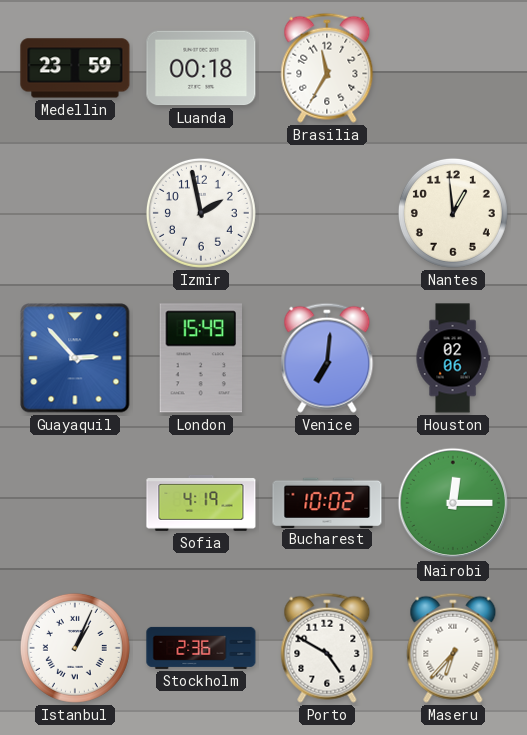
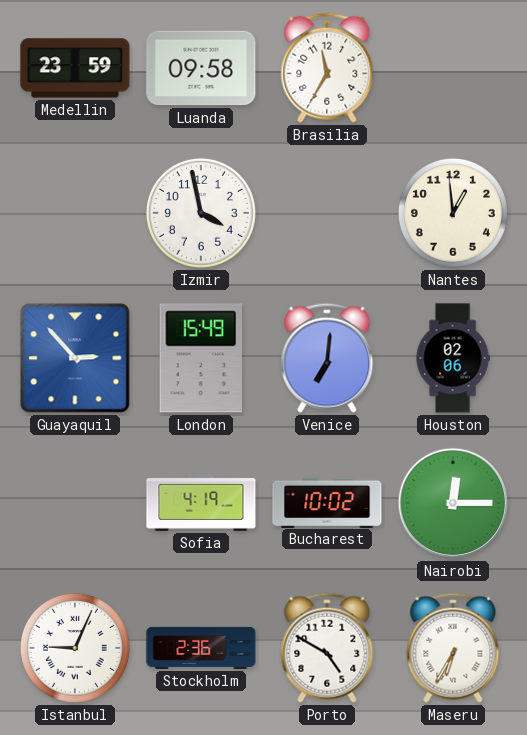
Luanda: 00:18 -> 09:58
Izmir: 1:58 -> 3:58
Istanbul: 1:04 -> 9:04
Maseru: 6:37 -> 6:35
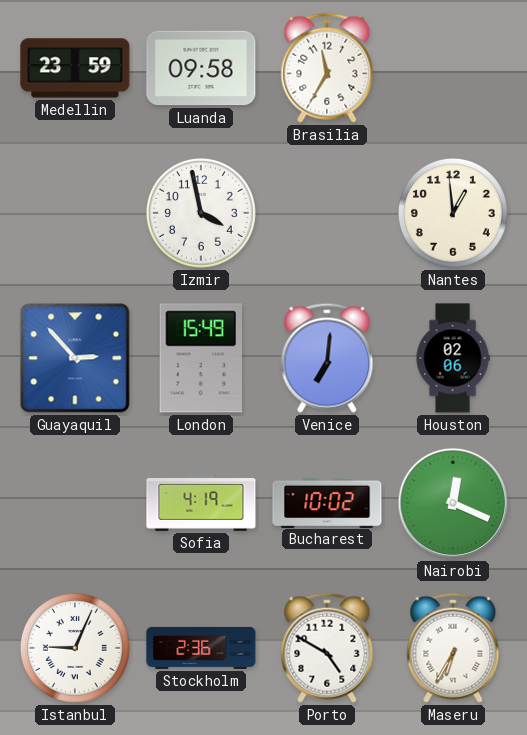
Nairobi: 12:15 -> 12:19
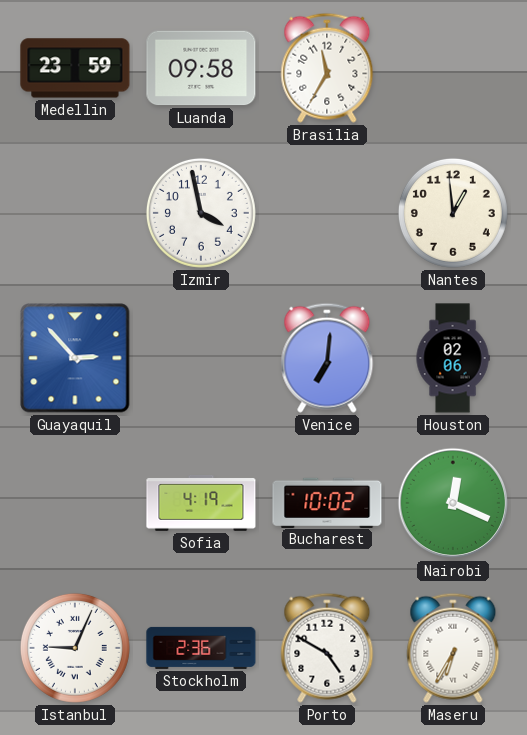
London: 15:49 -> none
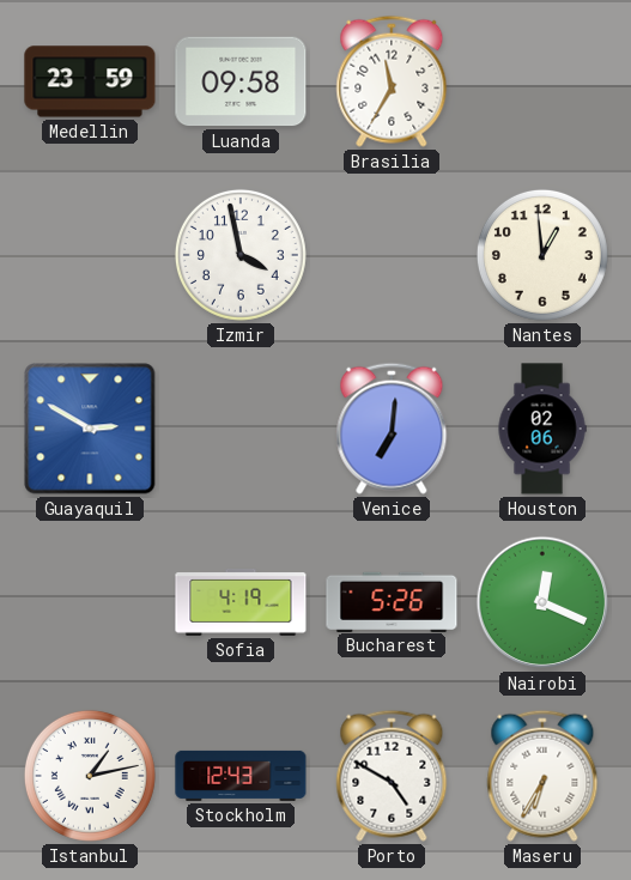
Guayaquil: 2:53 -> 2:50
Bucharest: 10:02 -> 5:26
Istanbul: 9:04 -> 1:13
Stockholm: 2:36 -> 12:43
